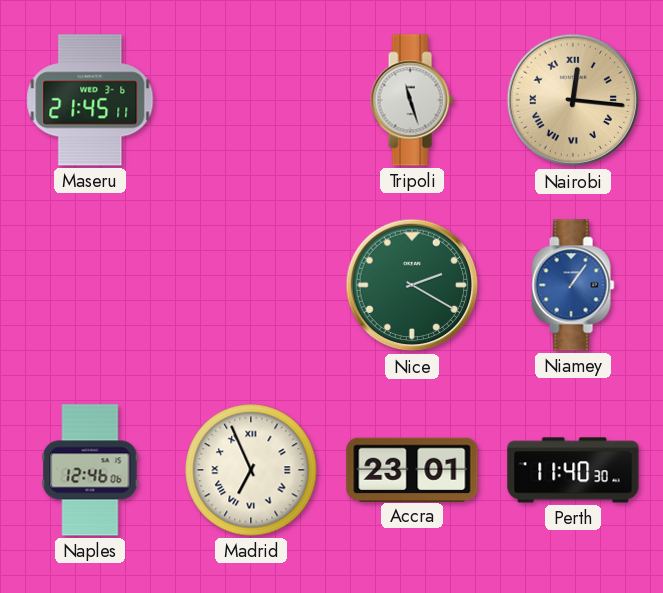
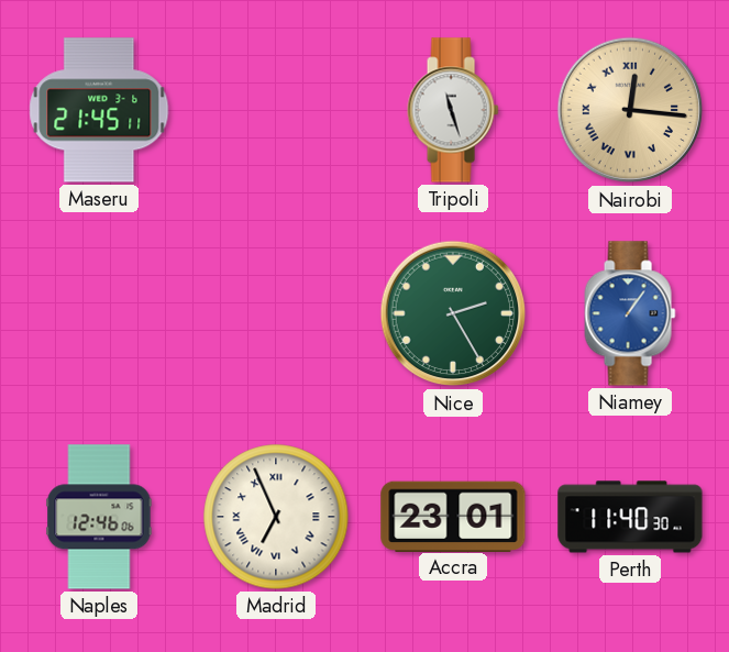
Nice: 2:20 -> 2:25
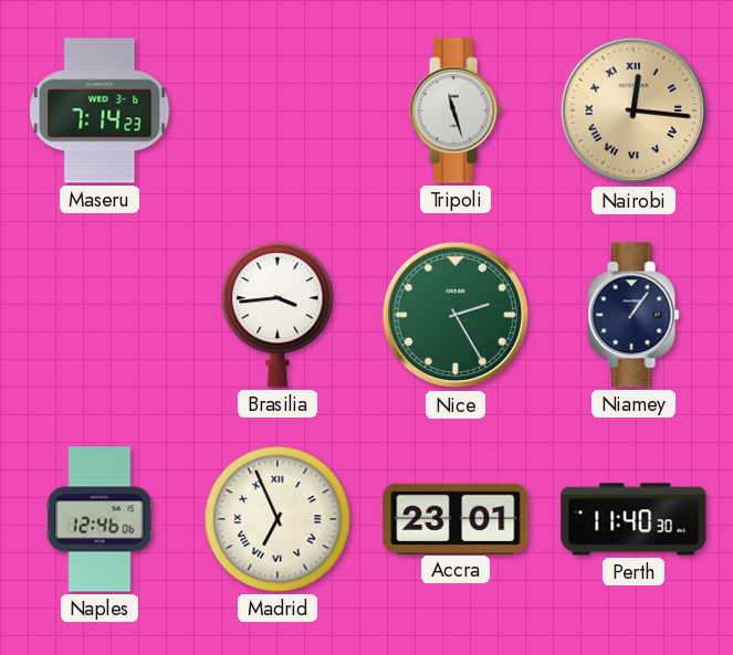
Maseru: 21:45 -> 7:14
Brasilia: none -> 3:44
Niamey dial: blue -> navy
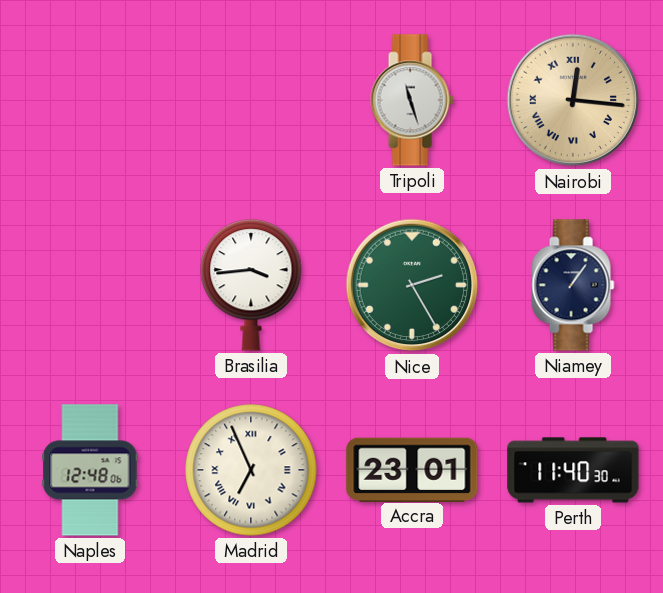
Maseru: 7:14 -> none
Naples: 12:46 -> 12:48
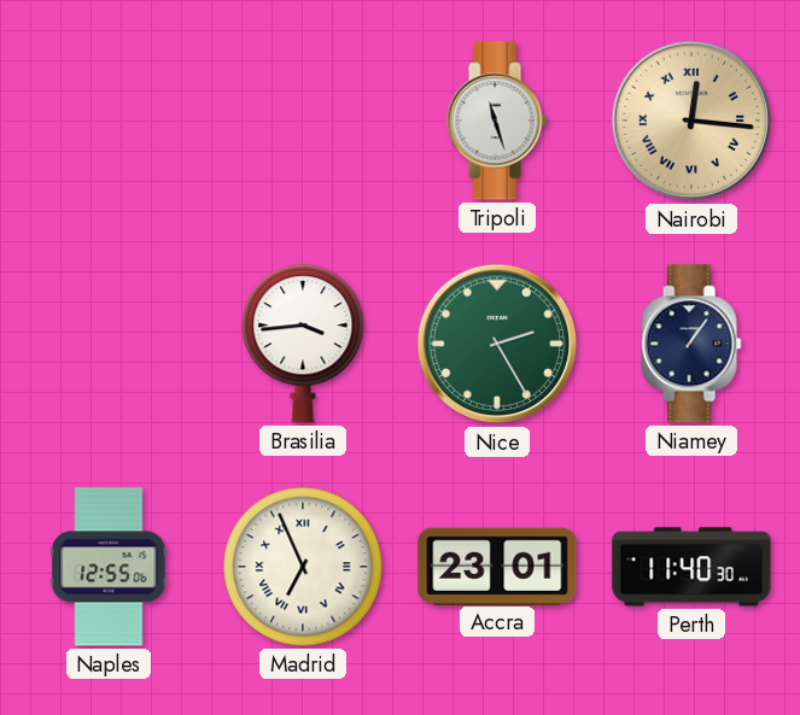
Naples: 12:48 -> 12:55
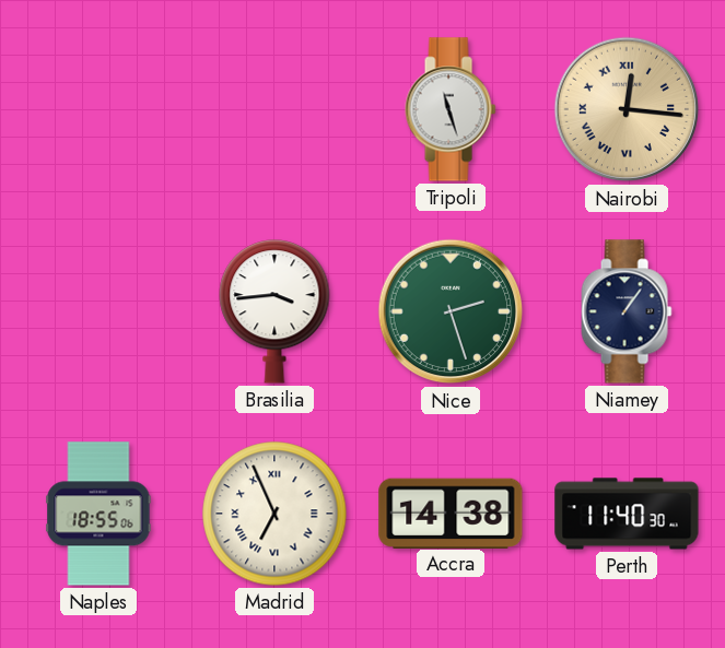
Nice: 2:25 -> 2:27
Naples: 12:55 -> 18:55
Accra: 23:01 -> 14:38
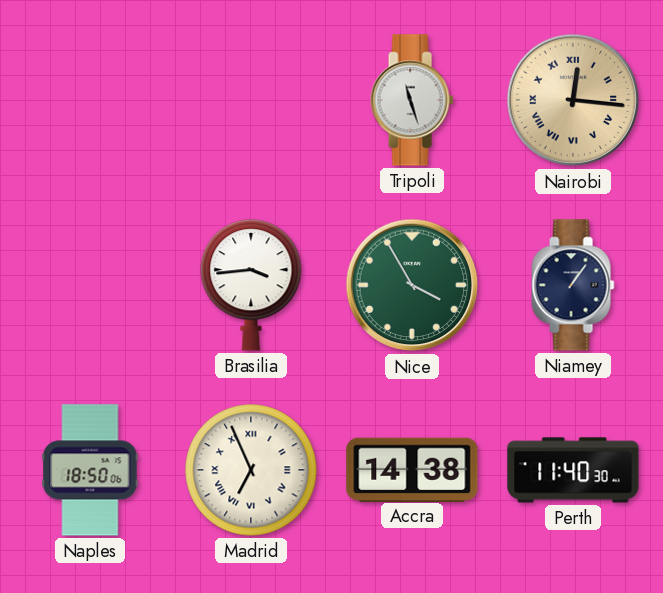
Nice: 2:27 -> 3:55
Naples: 18:55 -> 18:50
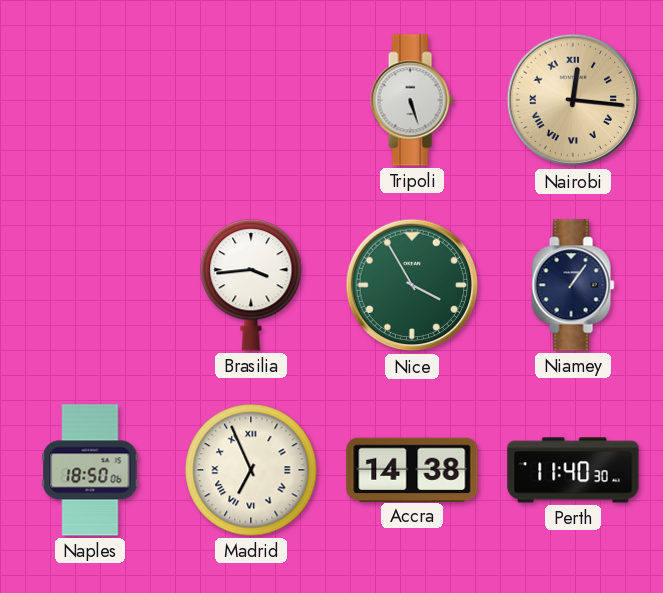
Tripoli: 11:27 -> 5:27
